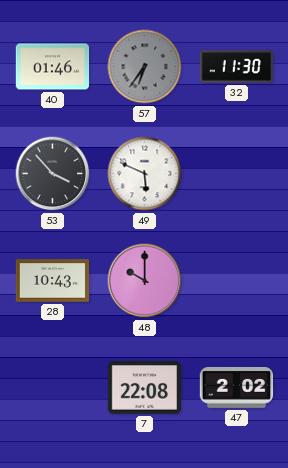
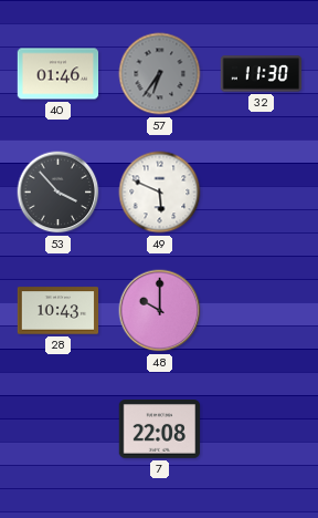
47: 2:02 -> none
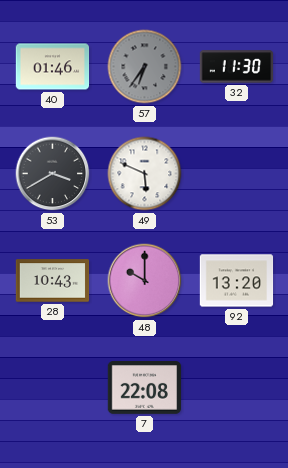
53: 3:53 -> 3:40
92: none -> 13:20
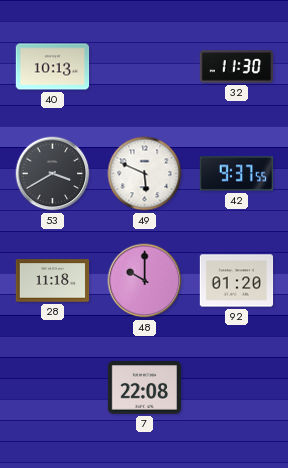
40: 01:46 -> 10:13
57: 6:36 -> none
42: none -> 9:37
28: 10:43 -> 11:18
92: 13:20 -> 01:20
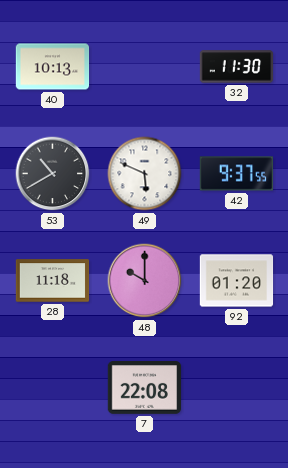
53: 3:40 -> 10:40
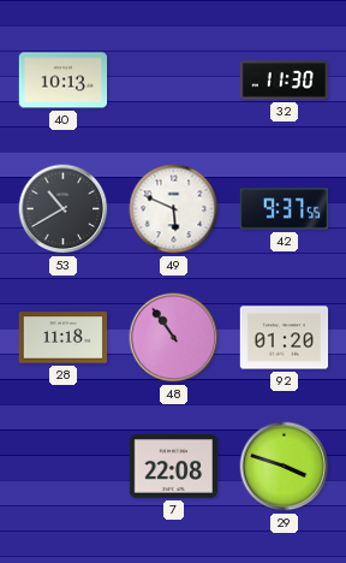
48: 10:00 -> 10:54
29: none -> 3:48
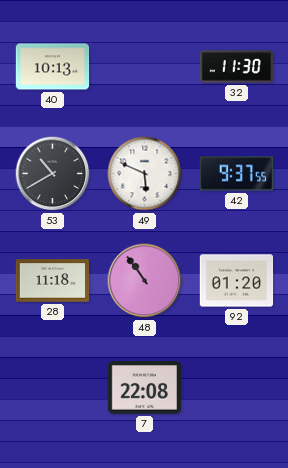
29: 3:48 -> none
